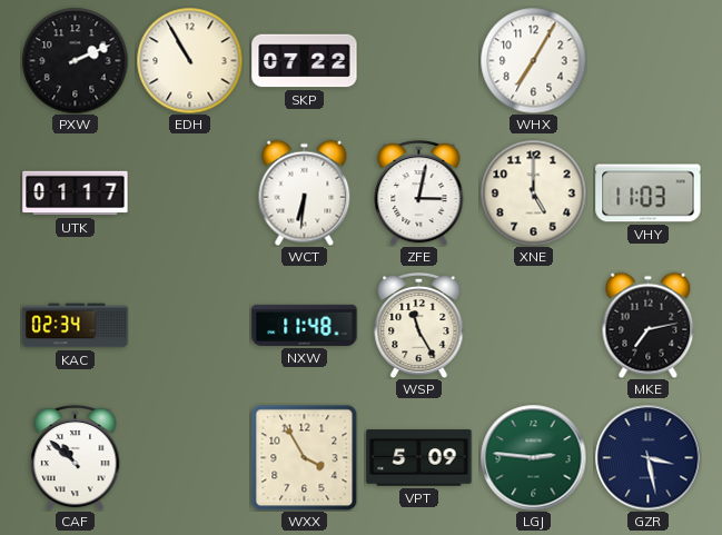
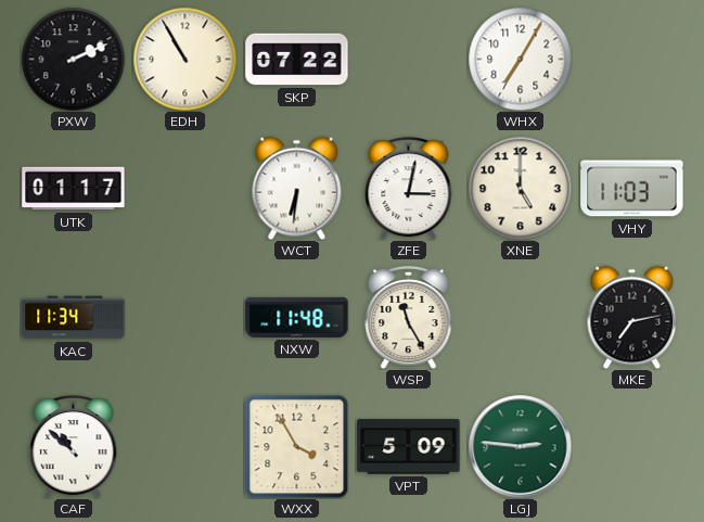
KAC: 02:34 -> 11:34
GZR: 3:28 -> none
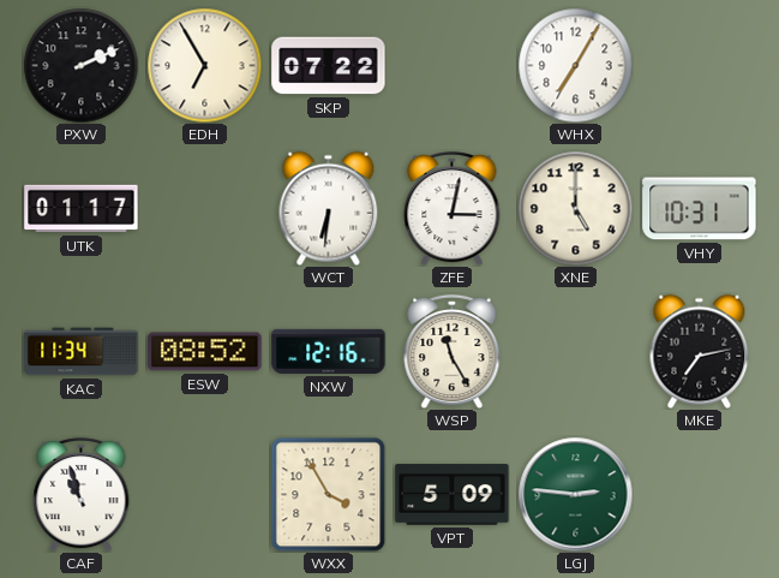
EDH: 10:55 -> 6:55
VHY: 11:03 -> 10:31
ESW: none -> 08:52
NXW: 11:48 -> 12:16
CAF: 10:52 -> 10:57
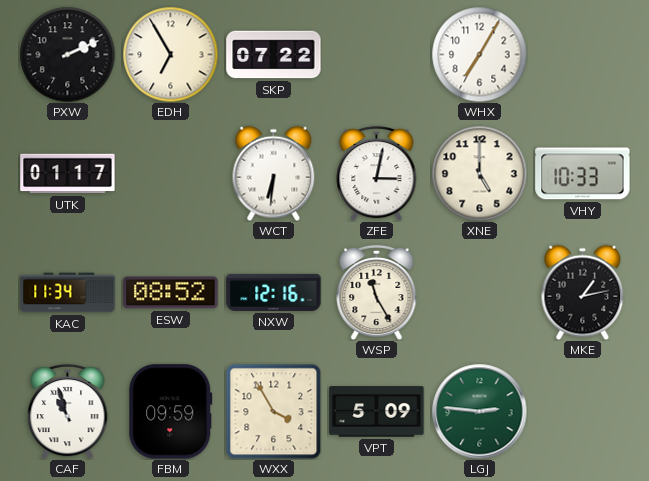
VHY: 10:31 -> 10:33
MKE: 7:13 -> 1:13
FBM: none -> 09:59
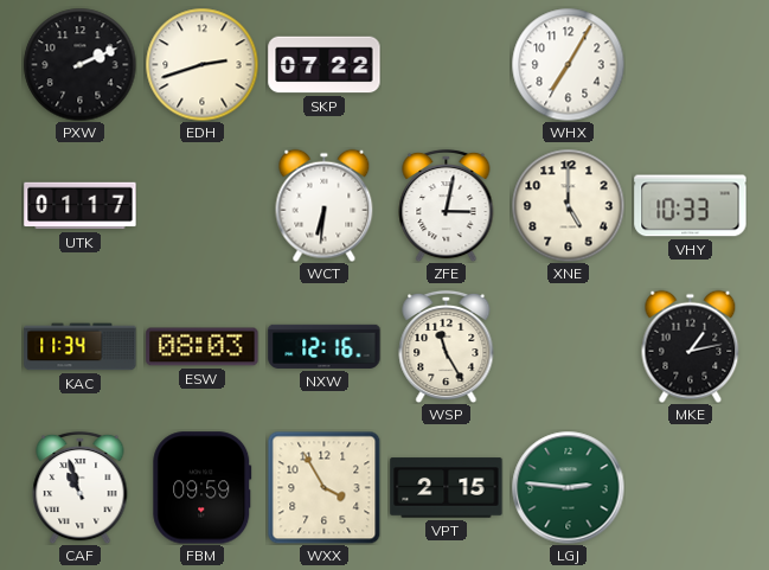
EDH: 6:55 -> 2:42
ESW: 08:52 -> 08:03
VPT: 5:09 -> 2:15
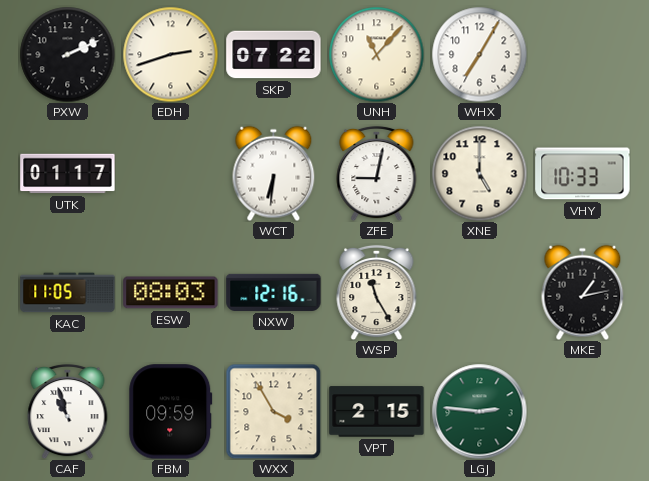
UNH: none -> 11:07
ZFE: 3:02 -> 9:02
KAC: 11:34 -> 11:05
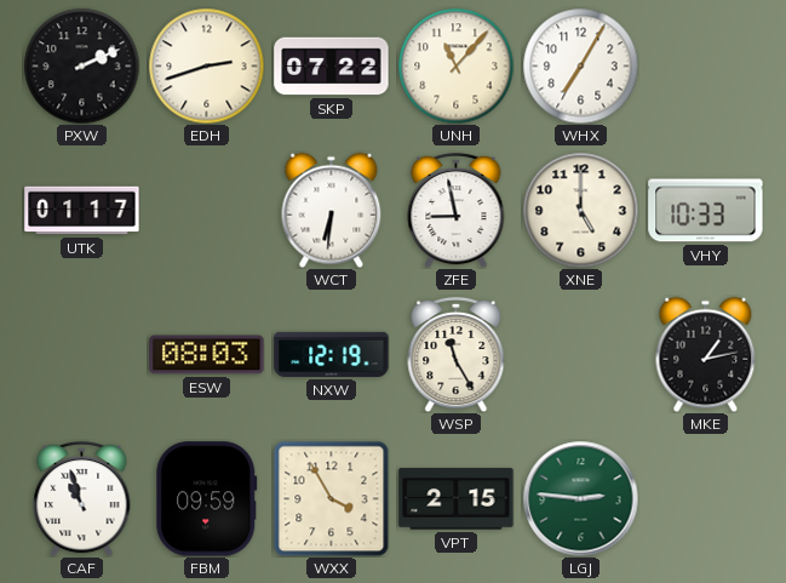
ZFE: 9:02 -> 8:58
KAC: 11:05 -> none
NXW: 12:16 -> 12:19
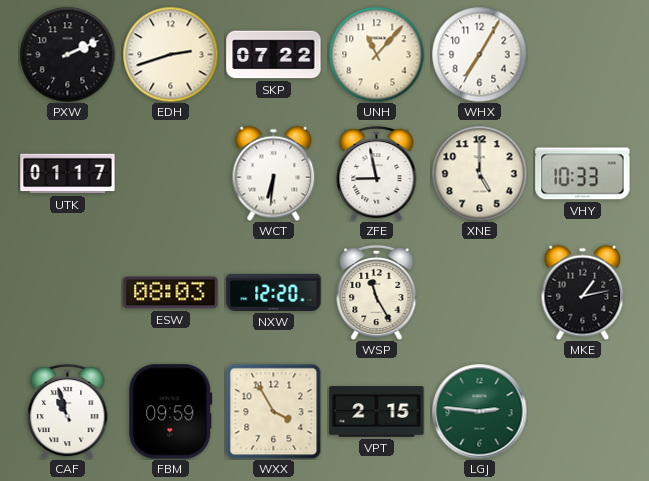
NXW: 12:19 -> 12:20
